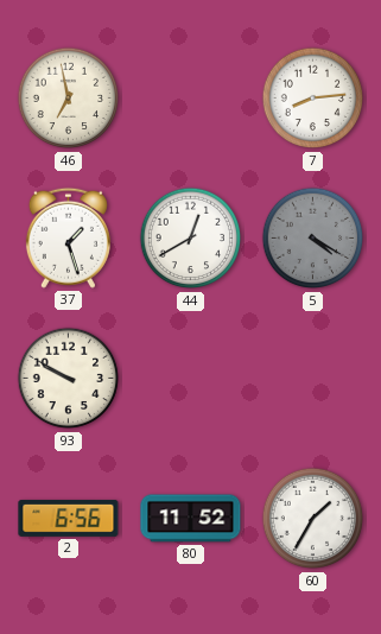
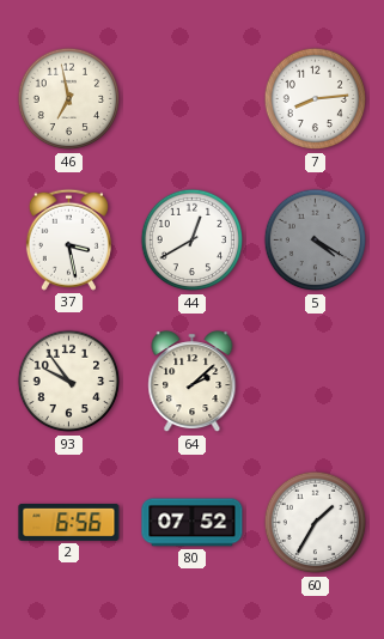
37: 1:27 -> 3:28
93: 9:50 -> 9:54
64: none -> 2:08
80: 11:52 -> 07:52
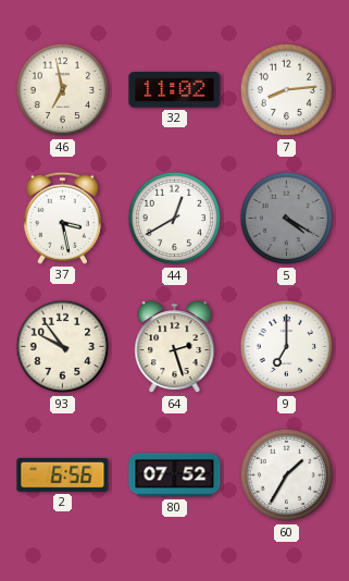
32: none -> 11:02
64: 2:08 -> 2:27
9: none -> 7:00
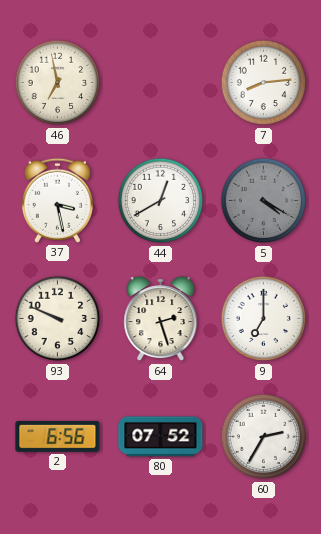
32: 11:02 -> none
93: 9:54 -> 9:49
60: 1:35 -> 2:35
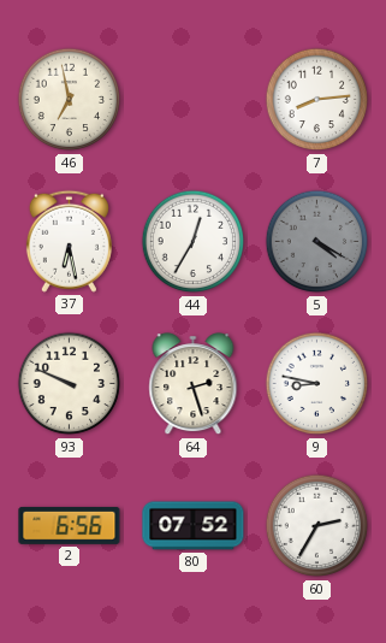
37: 3:28 -> 6:28
44: 12:40 -> 12:35
9: 7:00 -> 8:47
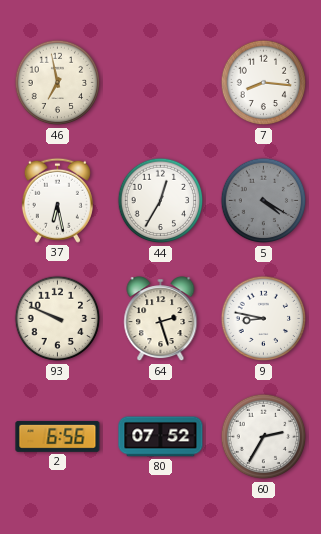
7: 8:14 -> 8:16
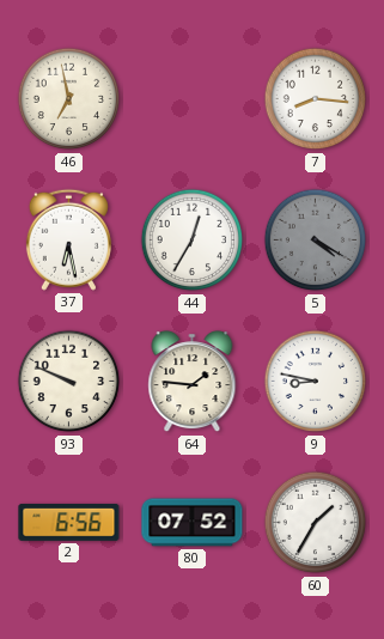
64: 2:27 -> 1:46
60: 2:35 -> 1:35
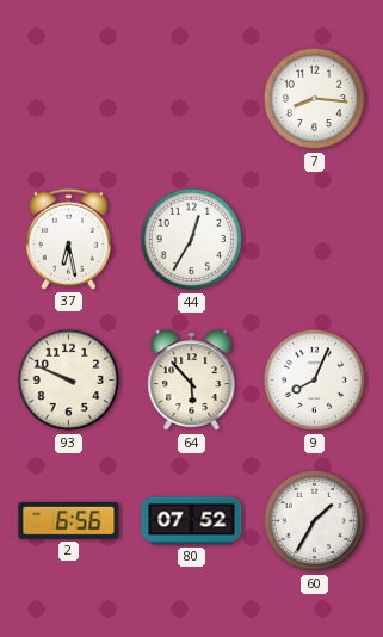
46: 6:58 -> none
5: 4:20 -> none
64: 1:46 -> 5:53
9: 8:47 -> 8:04
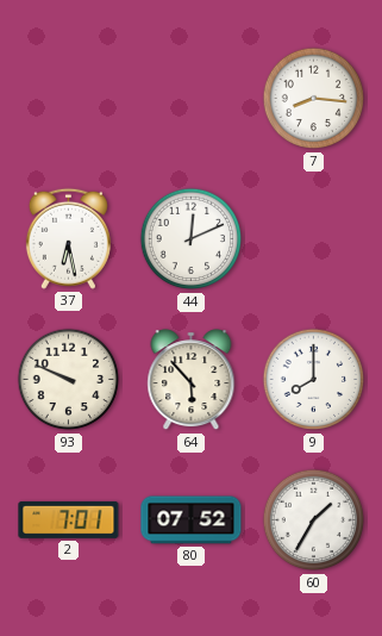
44: 12:35 -> 12:11
9: 8:04 -> 8:00
2: 6:56 -> 7:01
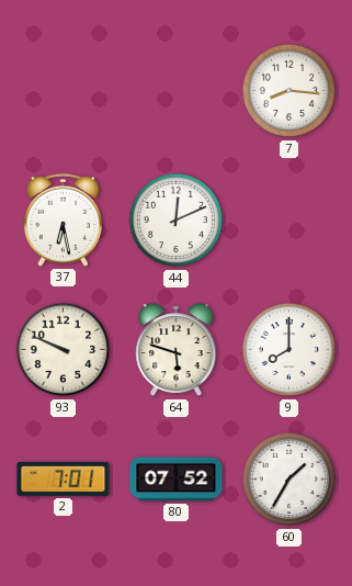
64: 5:53 -> 5:48
